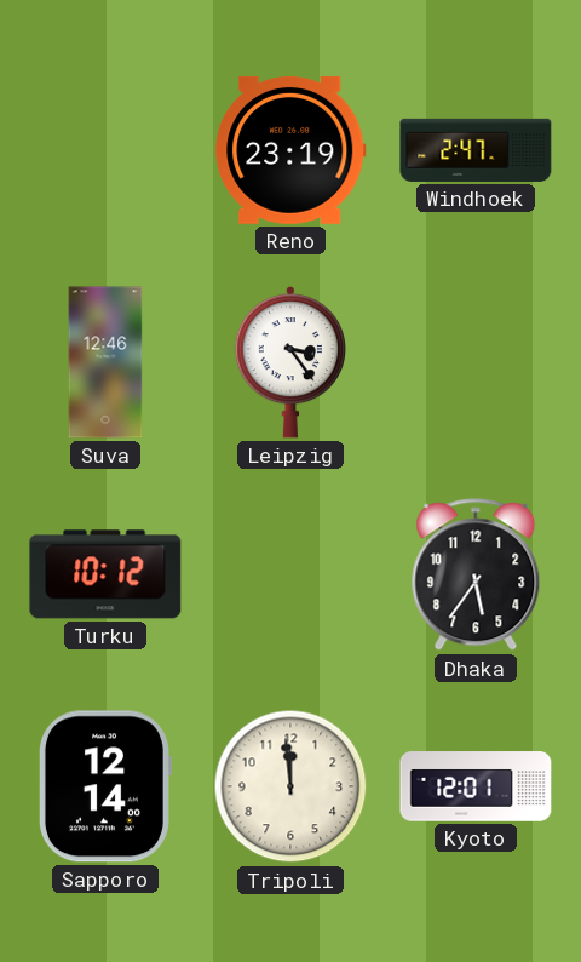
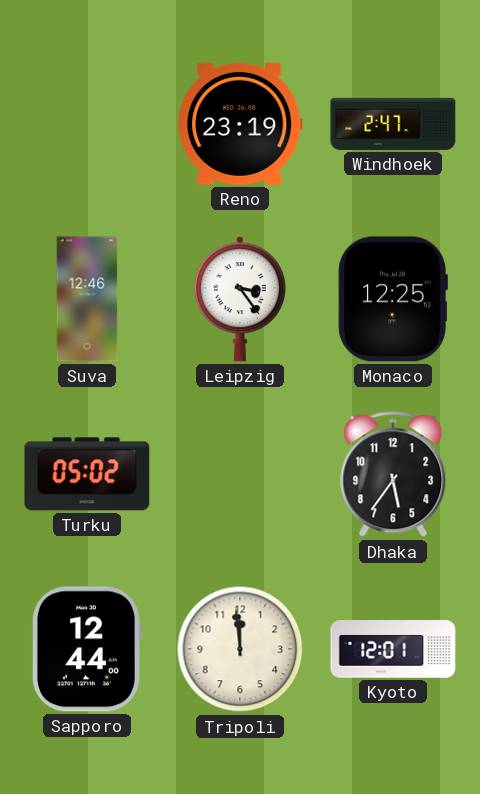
Monaco: none -> 12:25
Turku: 10:12 -> 05:02
Sapporo: 12:14 -> 12:44
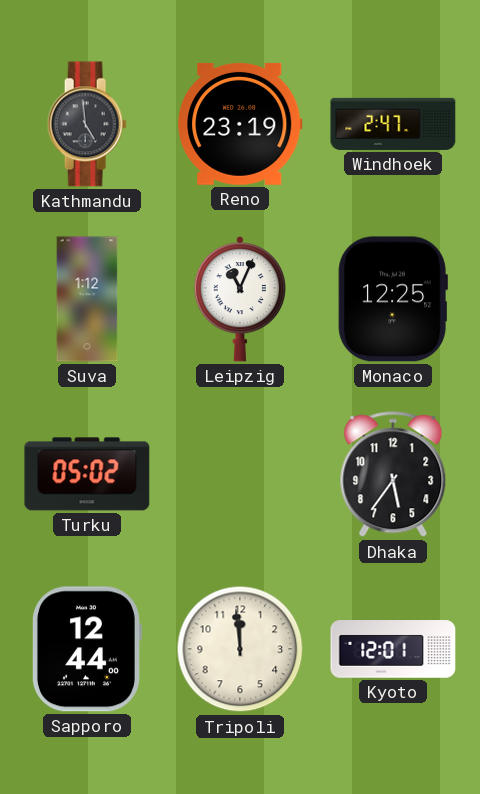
Kathmandu: none -> 4:59
Suva: 12:46 -> 1:12
Leipzig: 3:24 -> 11:04
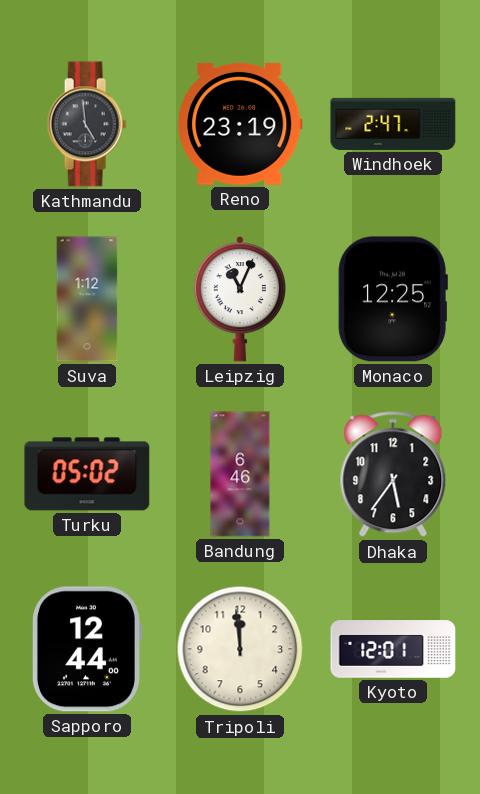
Bandung: none -> 6:46
